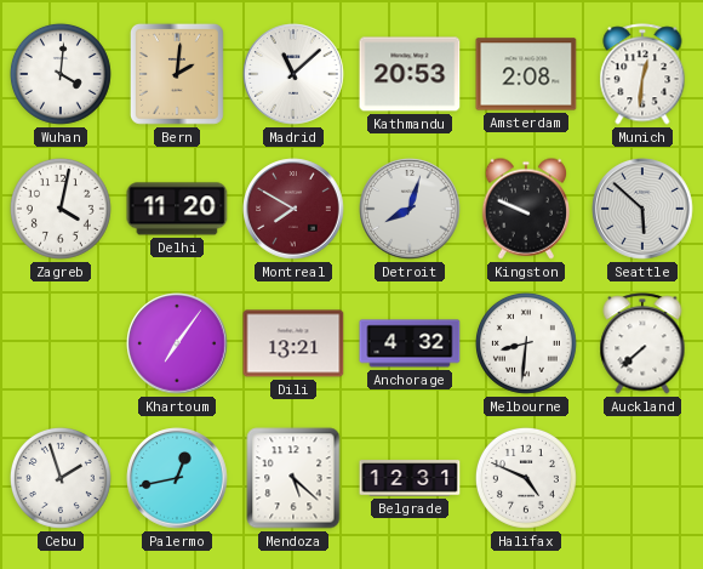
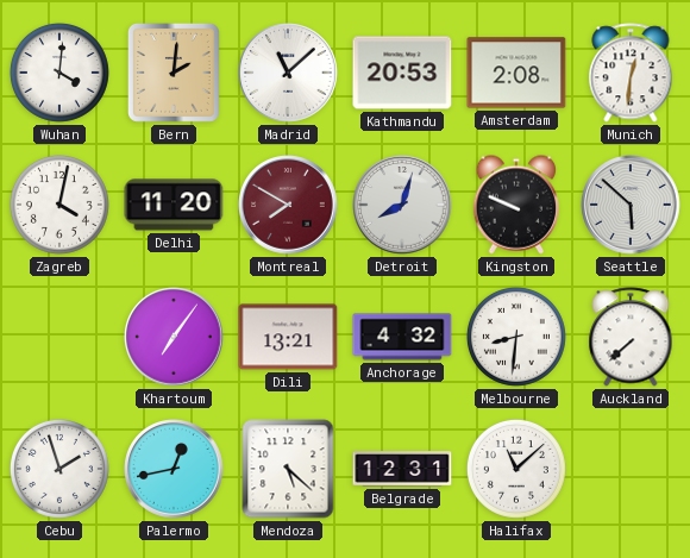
Halifax: 4:49 -> 11:08
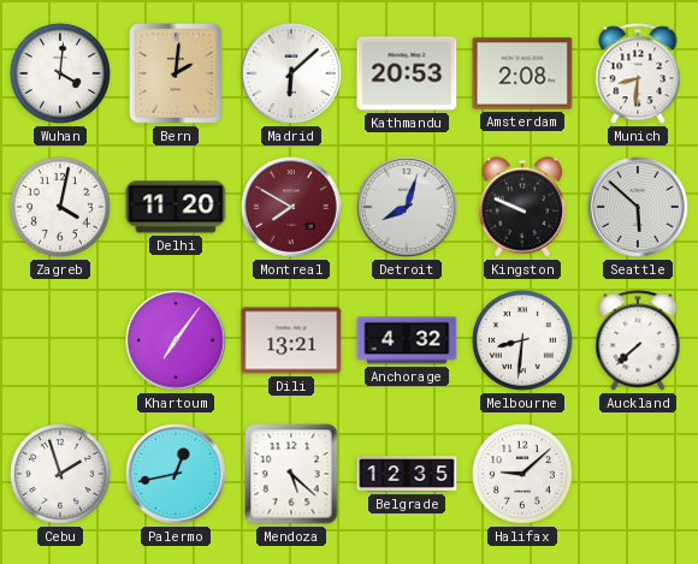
Madrid: 11:08 -> 6:08
Munich: 12:31 -> 8:31
Belgrade: 12:31 -> 12:35
Halifax: 11:08 -> 9:08
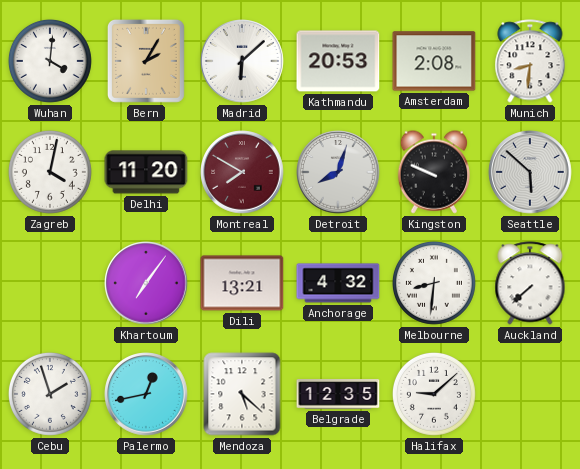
Bern: 2:01 -> 2:05
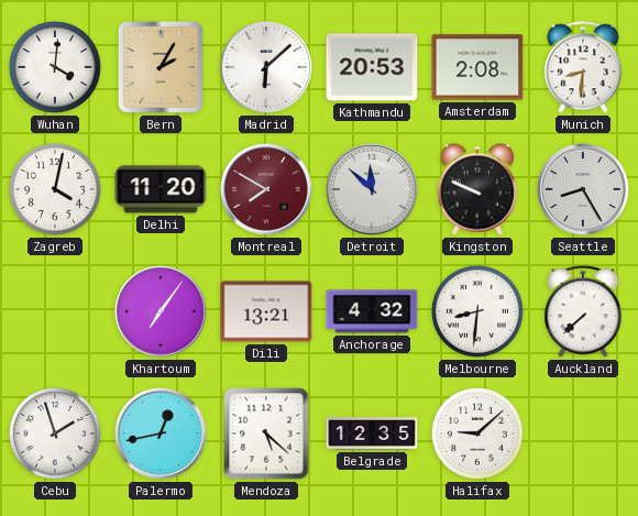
Detroit: 8:03 -> 11:52
Seattle: 5:52 -> 8:25
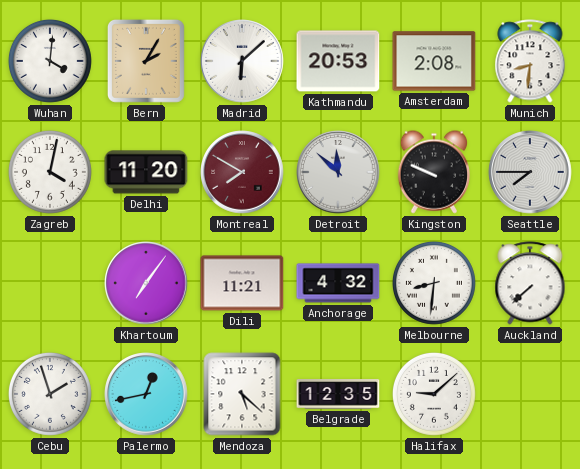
Seattle: 8:25 -> 7:45
Dili: 13:21 -> 11:21
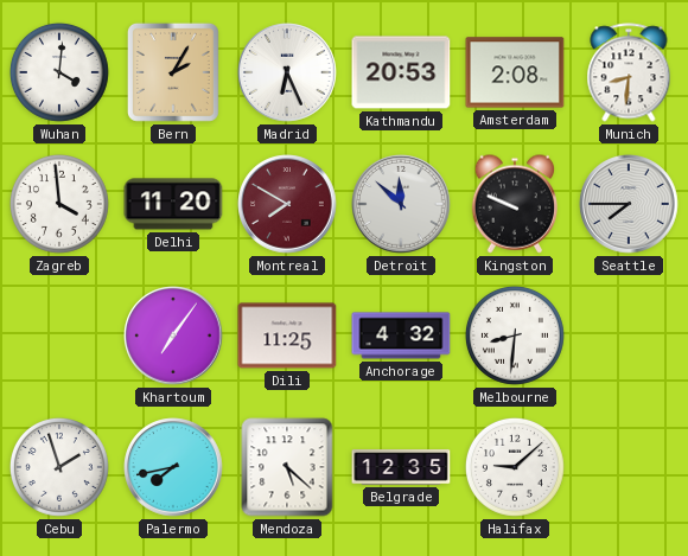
Madrid: 6:08 -> 6:26
Zagreb: 4:02 -> 3:59
Dili: 11:21 -> 11:25
Auckland: 7:38 -> none
Palermo: 12:43 -> 7:43
